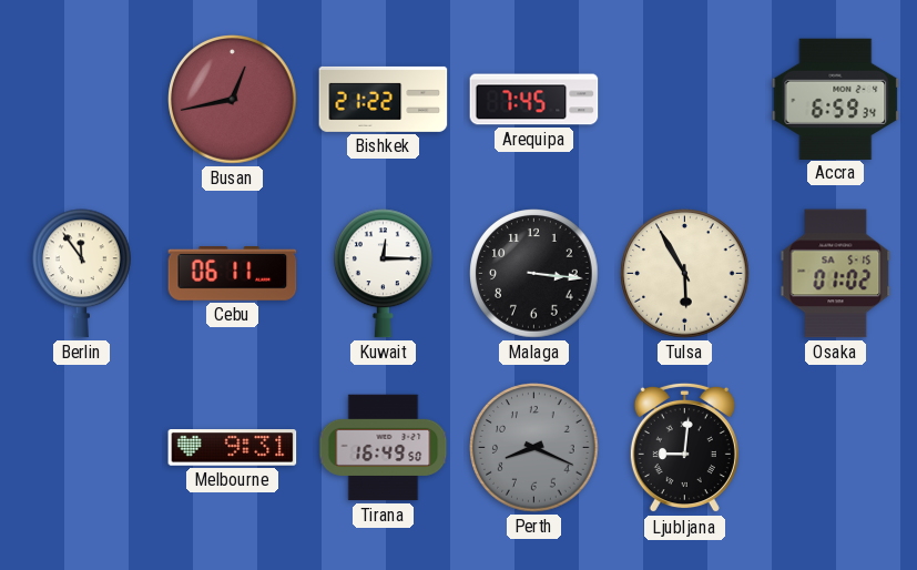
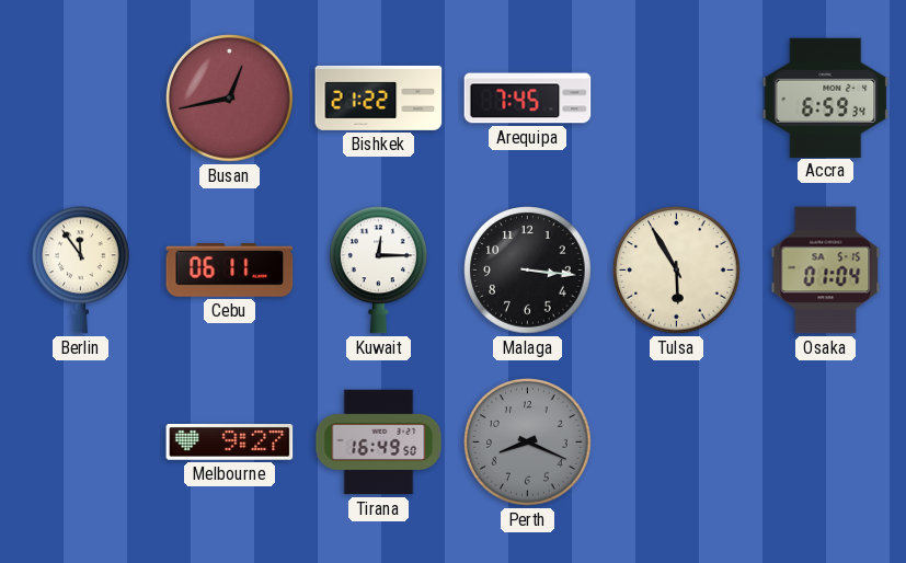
Osaka: 01:02 -> 01:04
Melbourne: 9:31 -> 9:27
Ljubljana: 9:01 -> none
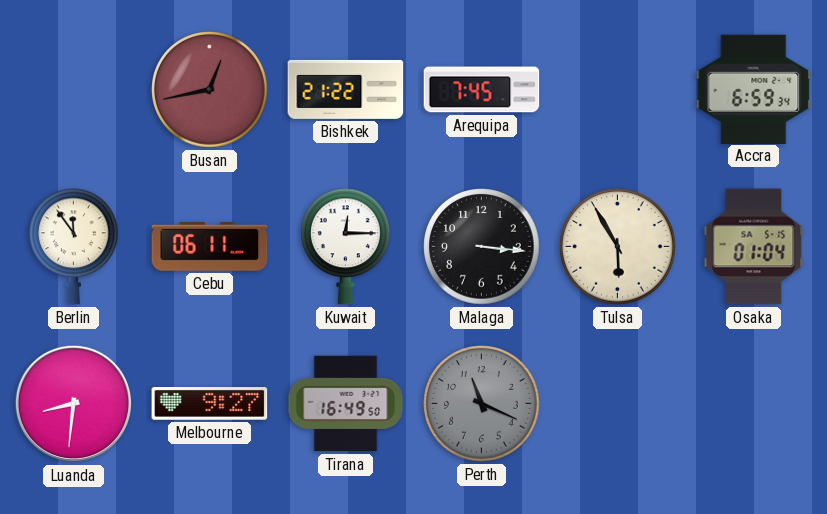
Luanda: none -> 8:31
Perth: 8:19 -> 11:19
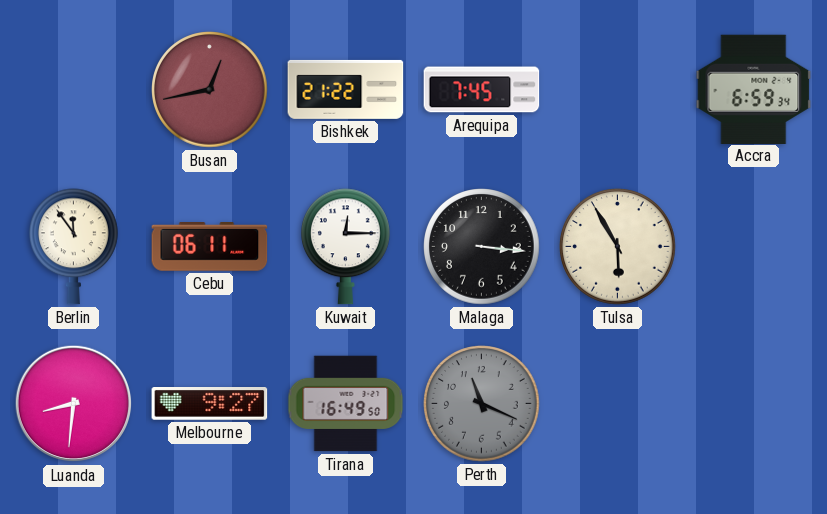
Osaka: 01:04 -> none
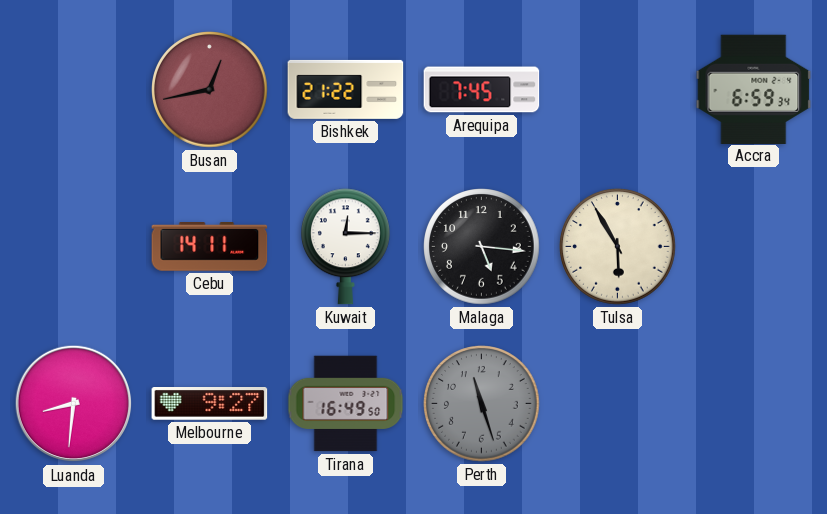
Berlin: 11:54 -> none
Cebu: 06:11 -> 14:11
Malaga: 3:16 -> 5:16
Perth: 11:19 -> 11:27
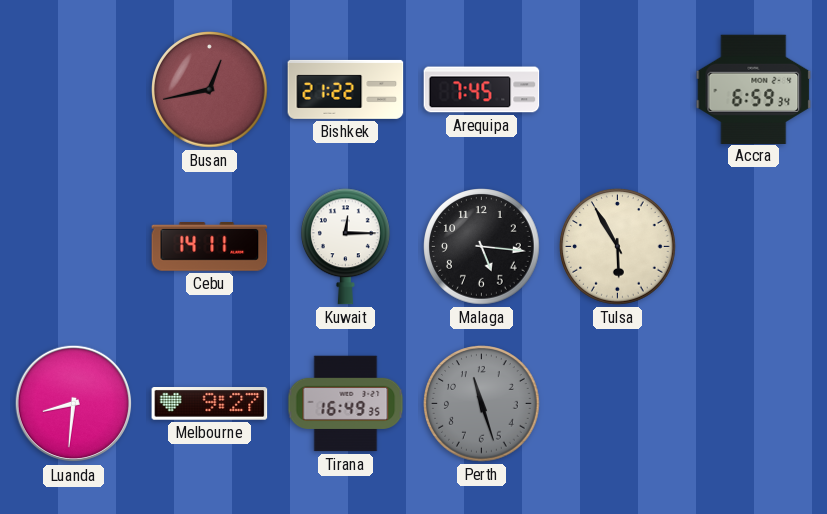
Tirana: 16:49:50 -> 16:49:35
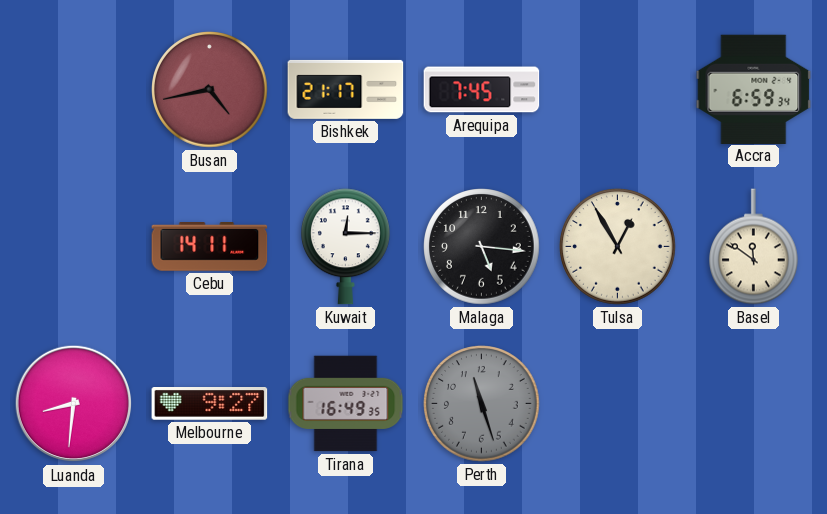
Busan: 12:43 -> 4:43
Bishkek: 21:22 -> 21:17
Tulsa: 5:55 -> 12:55
Basel: none -> 11:51
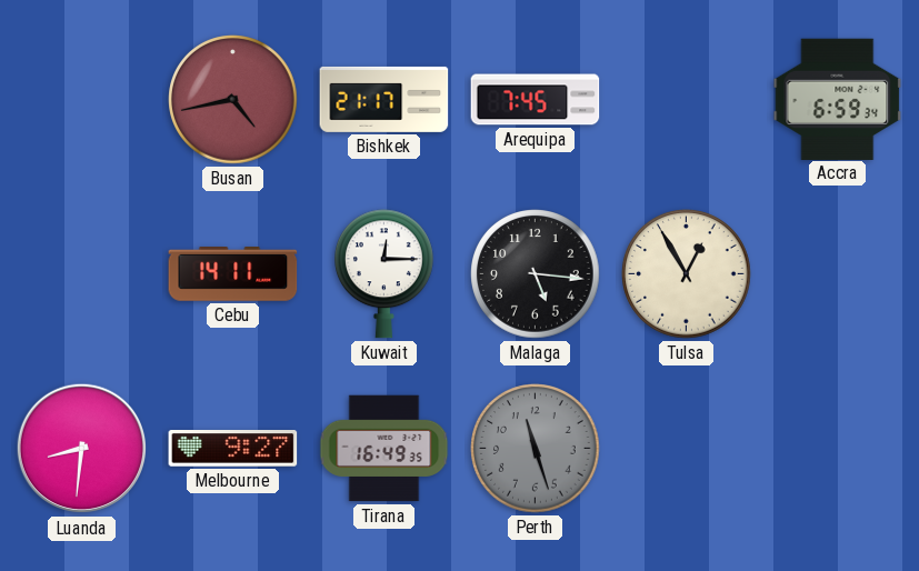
Basel: 11:51 -> none
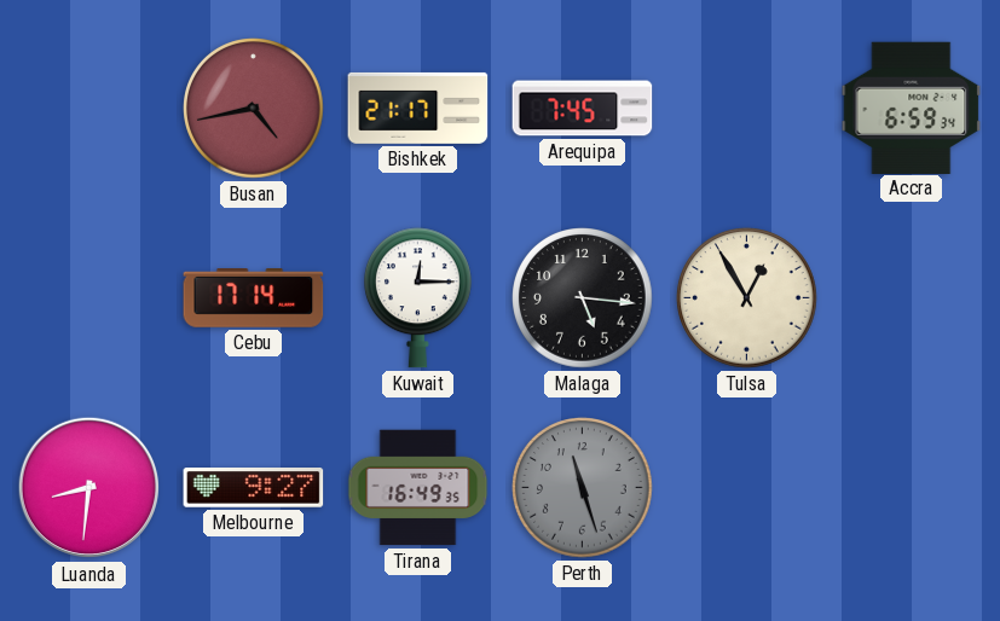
Cebu: 14:11 -> 17:14
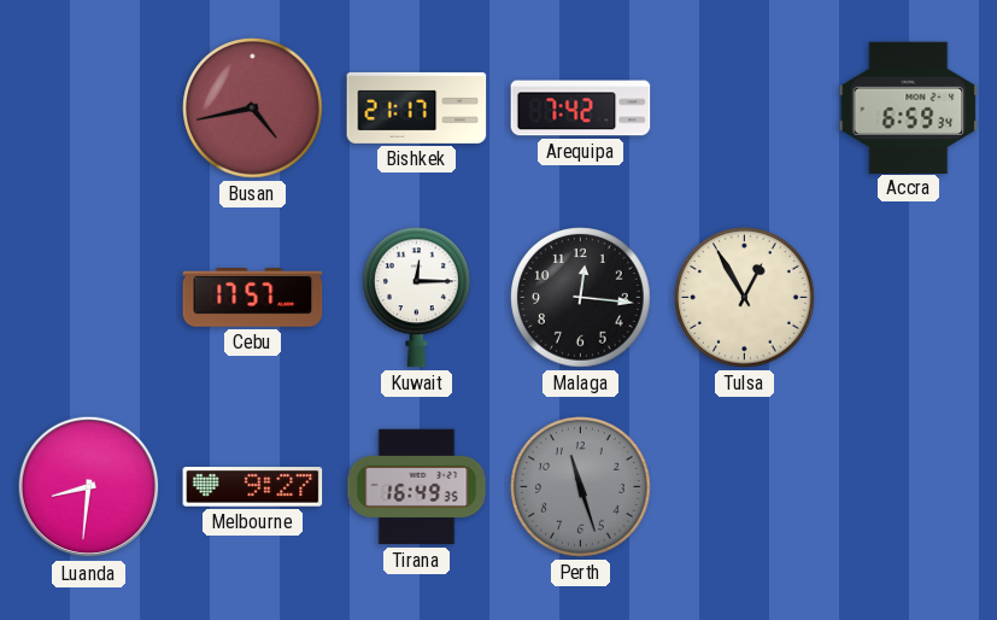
Arequipa: 7:45 -> 7:42
Cebu: 17:14 -> 17:57
Malaga: 5:16 -> 12:16
